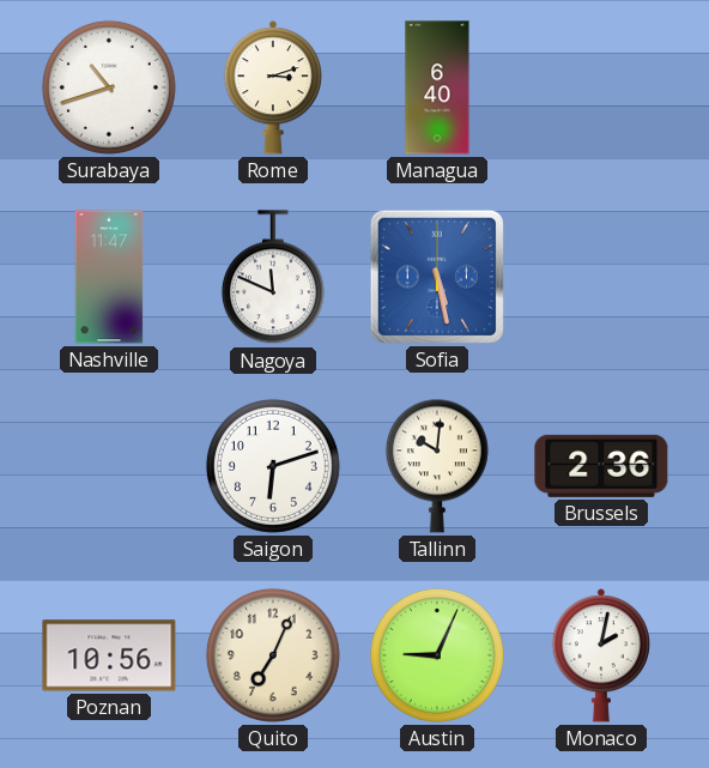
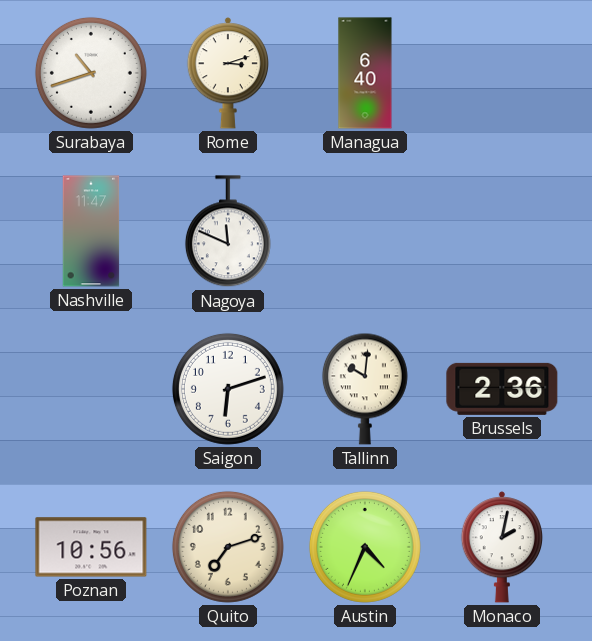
Sofia: 5:28 -> none
Quito: 7:04 -> 7:12
Austin: 9:04 -> 4:34
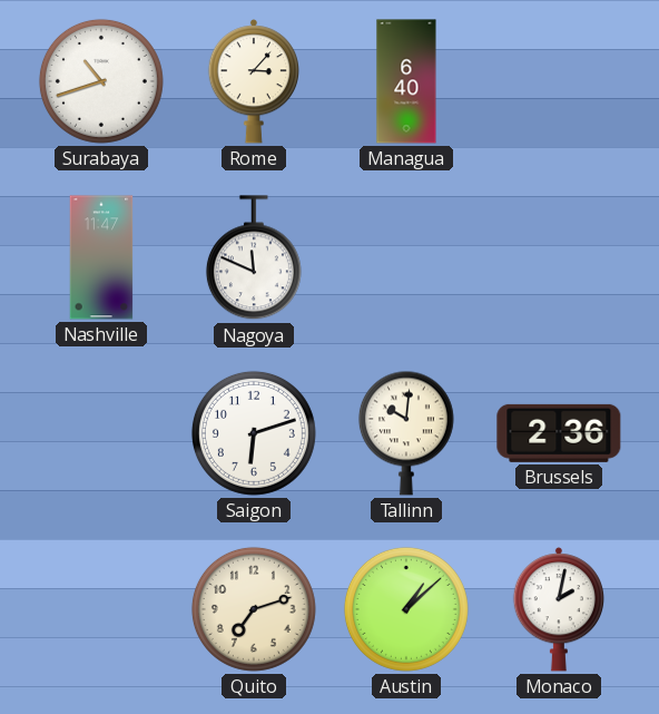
Rome: 3:12 -> 3:07
Poznan: 10:56 -> none
Austin: 4:34 -> 1:08
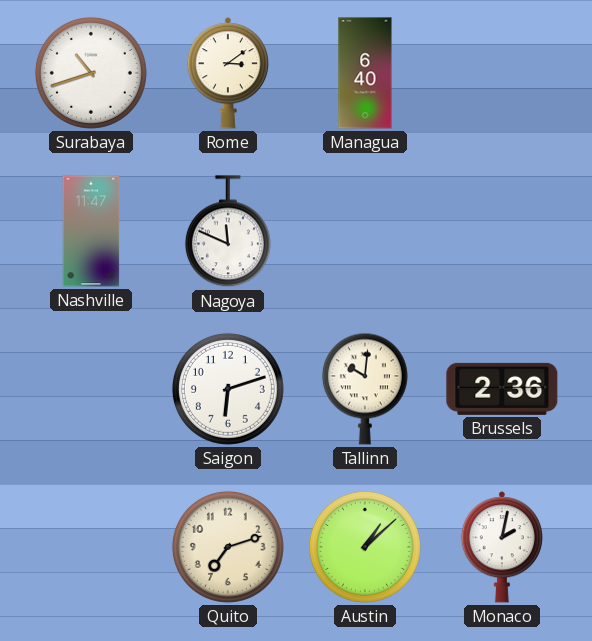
Rome: 3:07 -> 3:09
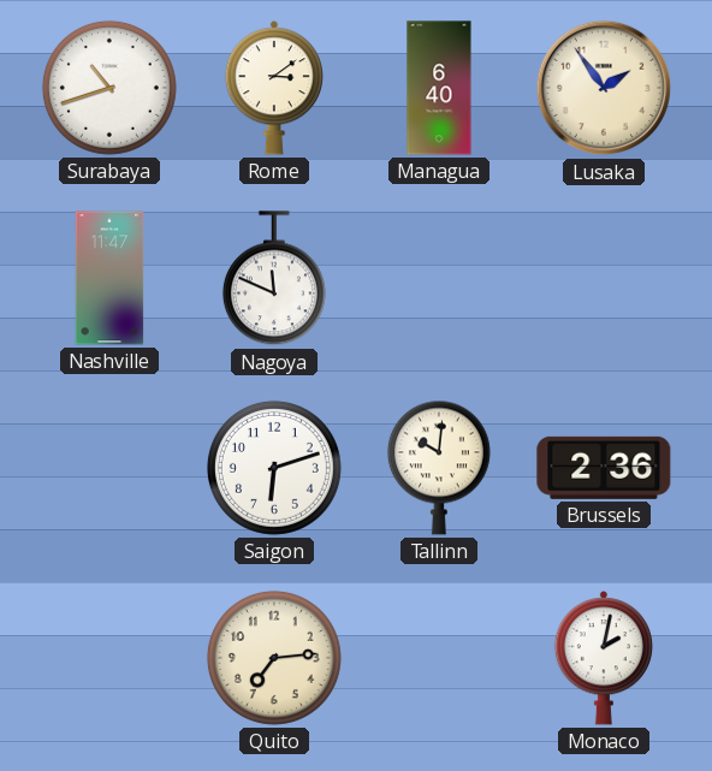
Lusaka: none -> 1:54
Quito: 7:12 -> 7:14
Austin: 1:08 -> none
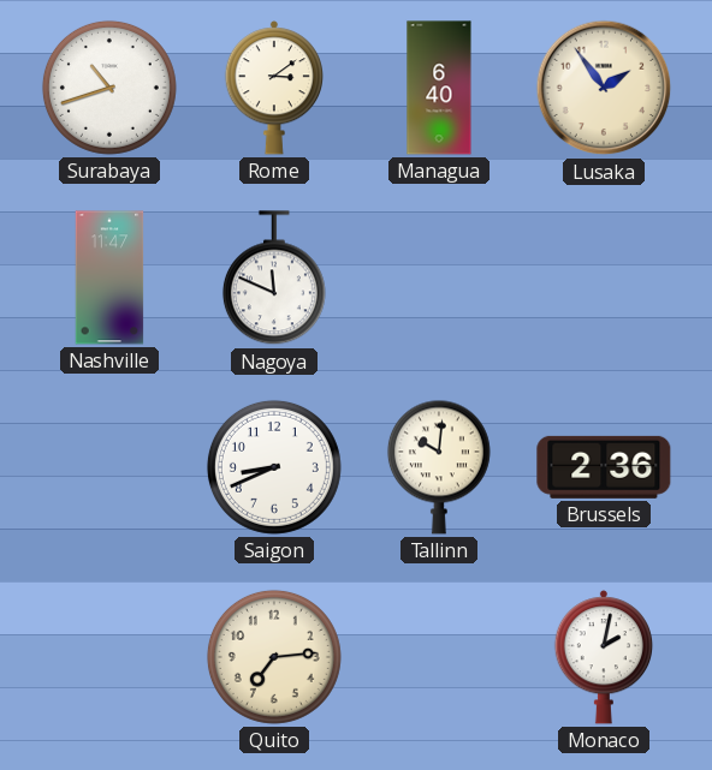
Saigon: 6:12 -> 8:41
